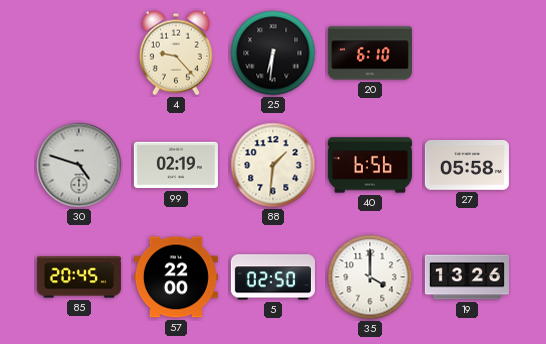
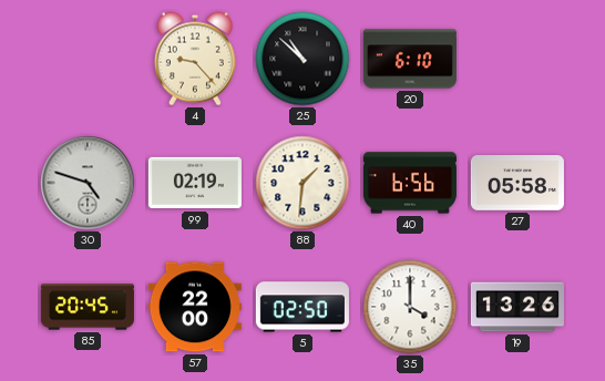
25: 6:31 -> 10:52
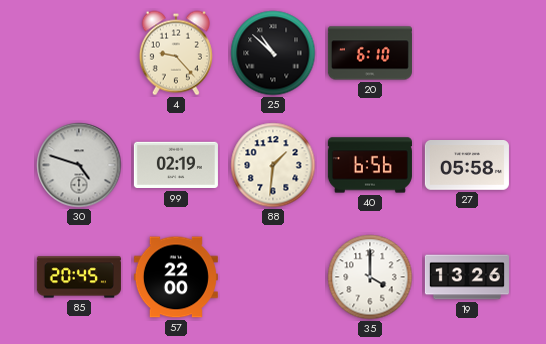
5: 02:50 -> none
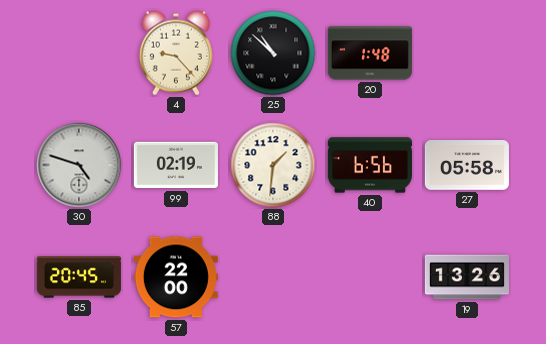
20: 6:10 -> 1:48
35: 4:00 -> none
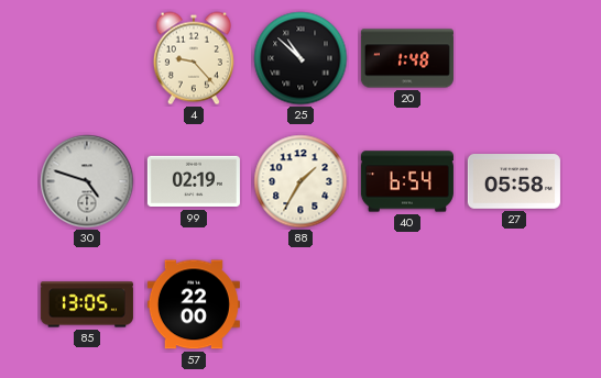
88: 1:31 -> 1:35
40: 6:56 -> 6:54
85: 20:45 -> 13:05
19: 13:26 -> none
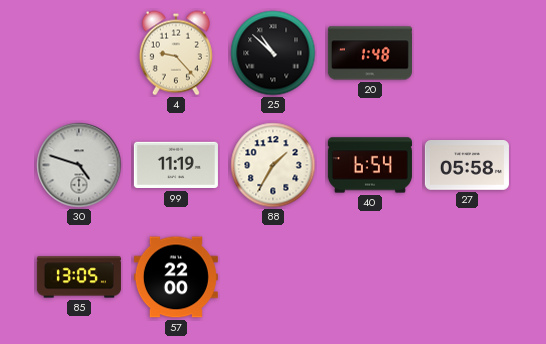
99: 02:19 -> 11:19
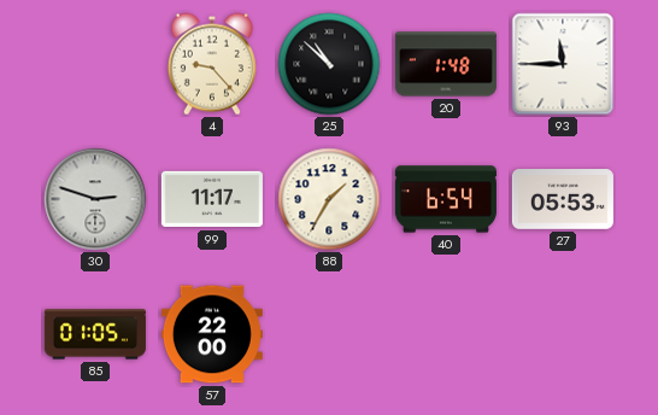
93: none -> 11:45
30: 4:48 -> 2:48
99: 11:19 -> 11:17
27: 05:58 -> 05:53
85: 13:05 -> 01:05
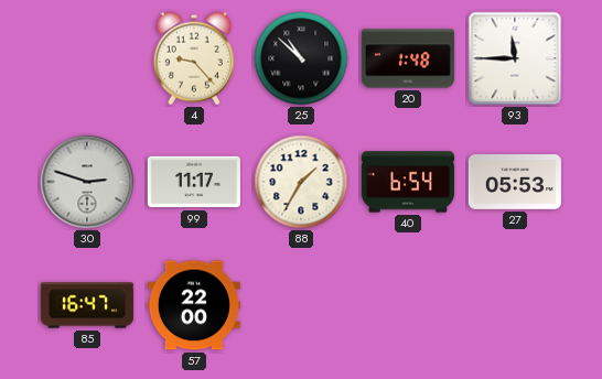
85: 01:05 -> 16:47
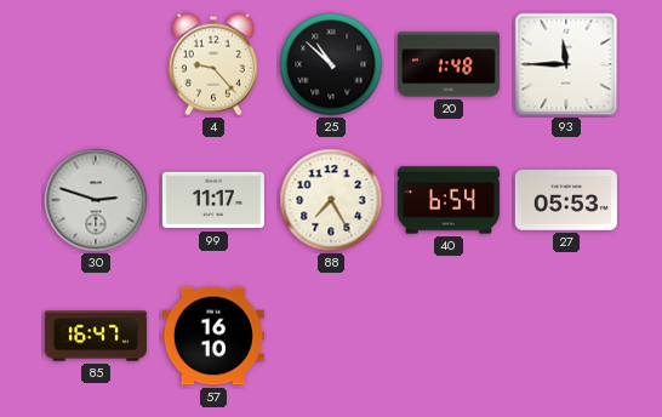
88: 1:35 -> 7:25
57: 22:00 -> 16:10
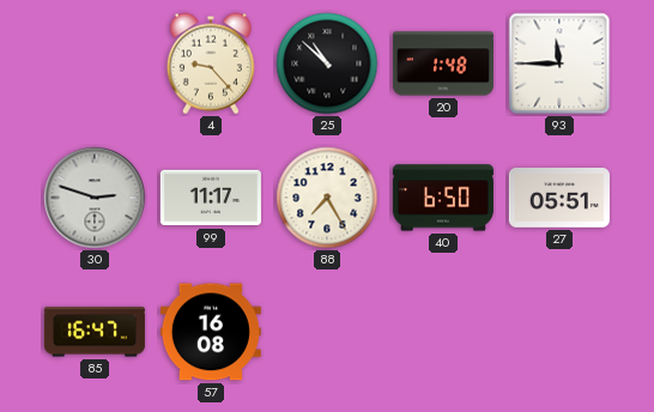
40: 6:54 -> 6:50
27: 05:53 -> 05:51
57: 16:10 -> 16:08
